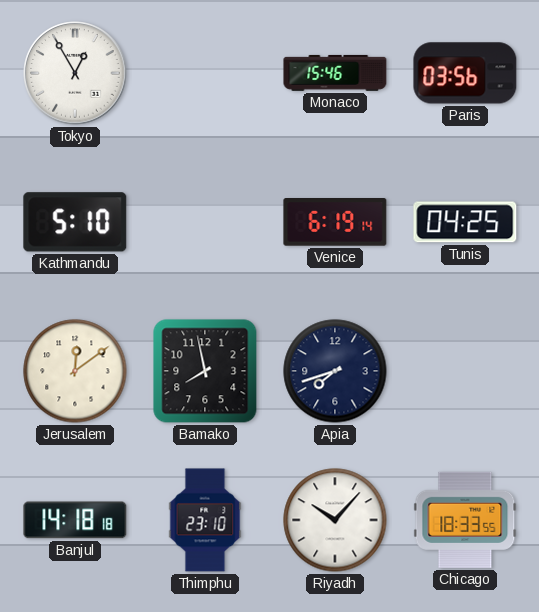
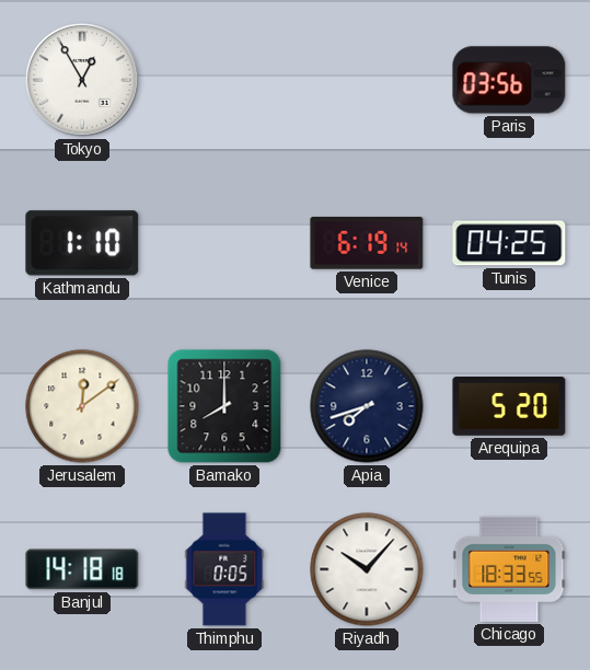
Monaco: 15:46 -> none
Kathmandu: 5:10 -> 1:10
Bamako: 7:58 -> 8:00
Arequipa: none -> 5:20
Thimphu: 23:10 -> 0:05
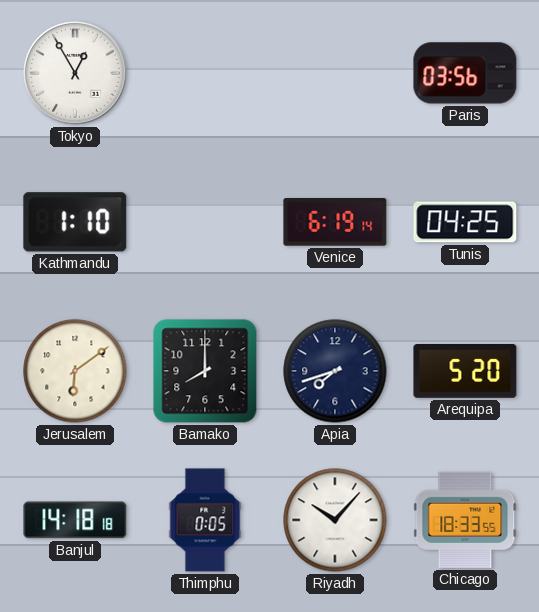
Jerusalem: 12:09 -> 6:09
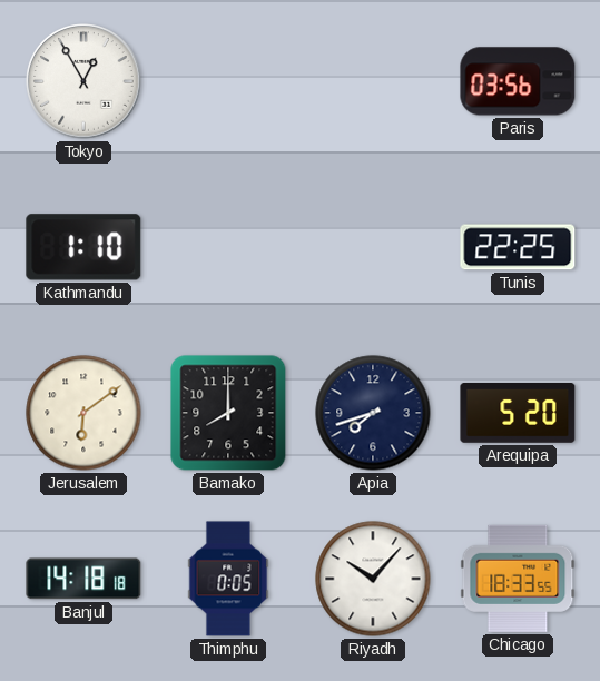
Venice: 6:19 -> none
Tunis: 04:25 -> 22:25
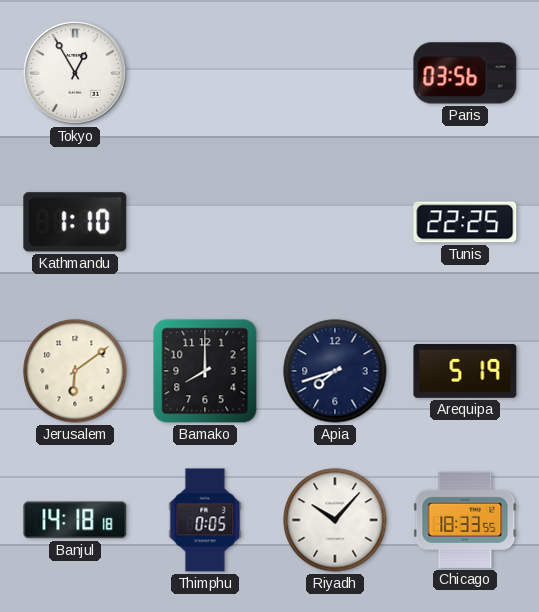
Arequipa: 5:20 -> 5:19
